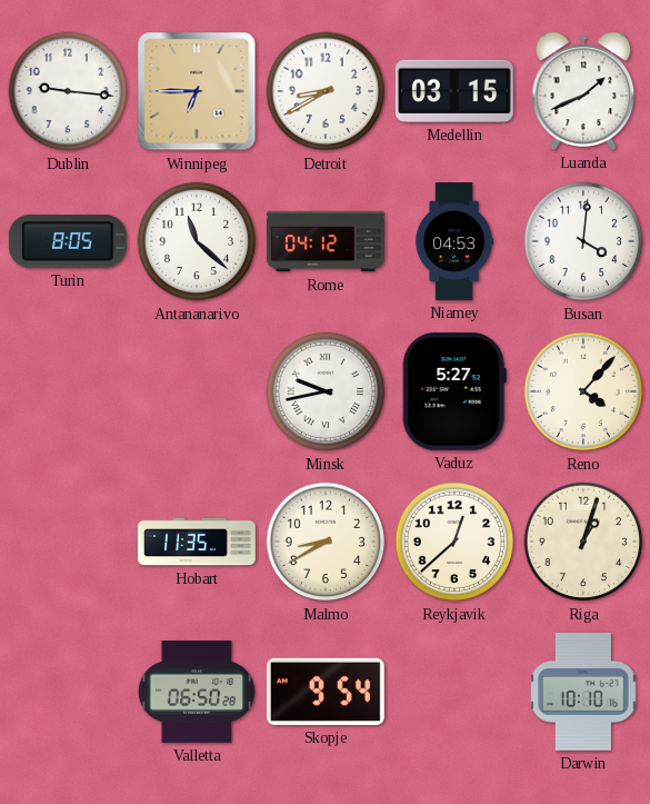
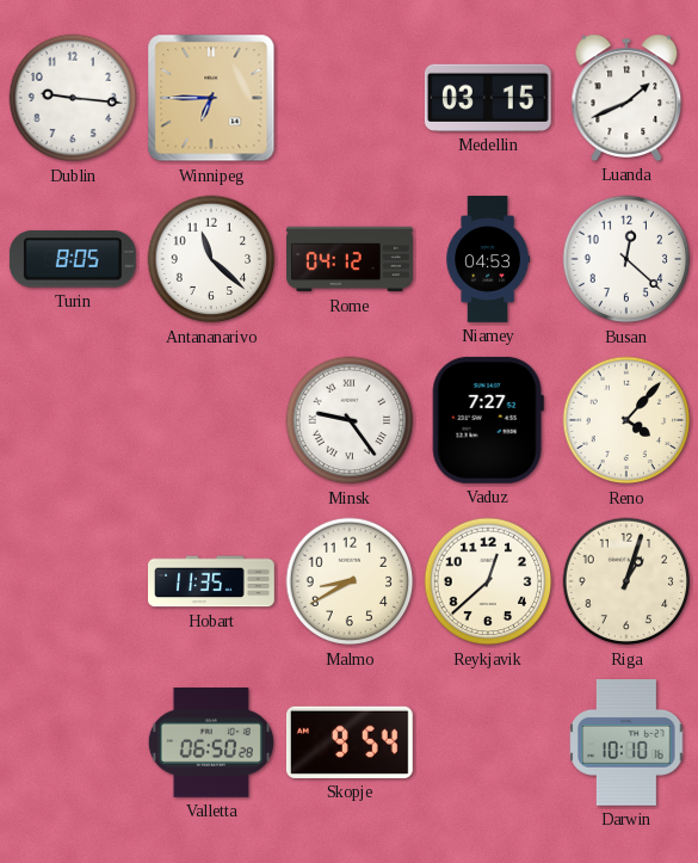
Detroit: 8:40 -> none
Busan: 4:01 -> 12:22
Minsk: 9:43 -> 9:24
Vaduz: 5:27 -> 7:27
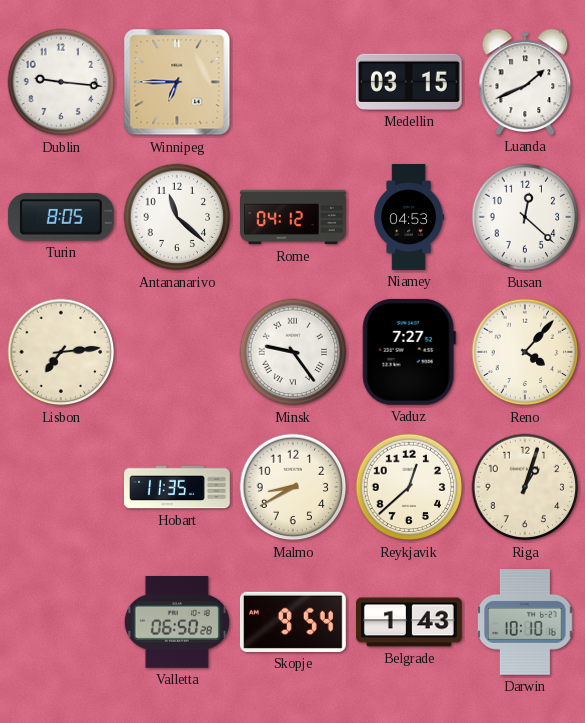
Lisbon: none -> 7:14
Belgrade: none -> 1:43
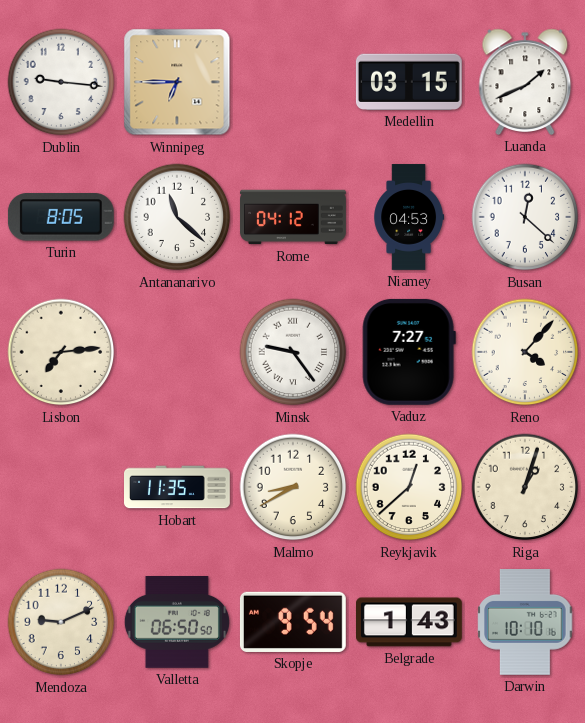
Mendoza: none -> 9:11
Valletta: 06:50:28 -> 06:50:50
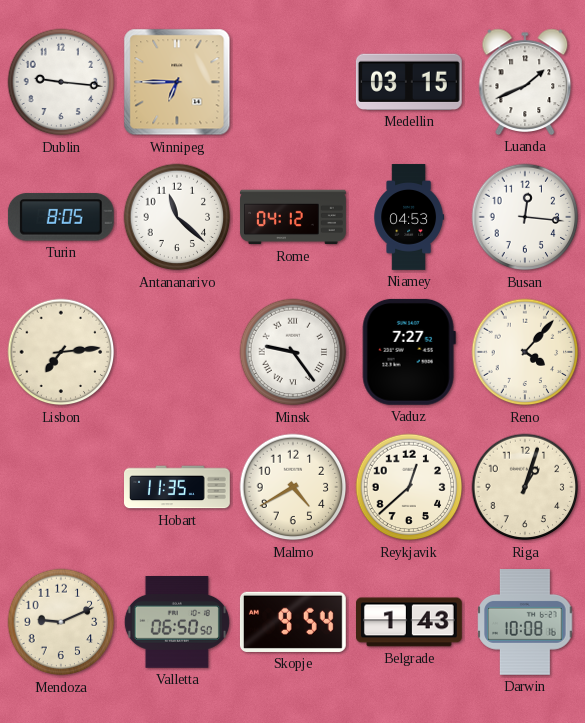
Busan: 12:22 -> 12:16
Malmo: 8:40 -> 4:40
Darwin: 10:10 -> 10:08
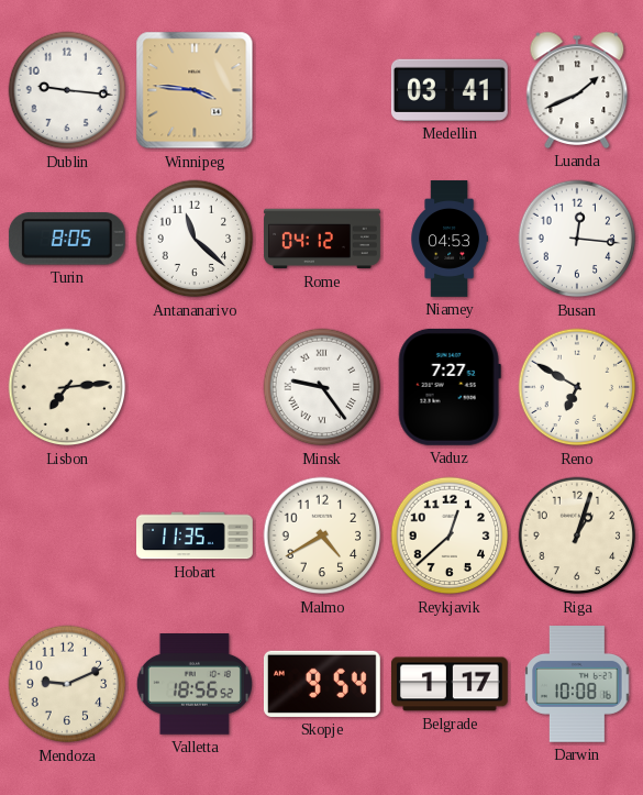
Winnipeg: 6:45 -> 3:46
Medellin: 03:15 -> 03:41
Reno: 4:07 -> 6:50
Valletta: 06:50 -> 18:56
Belgrade: 1:43 -> 1:17
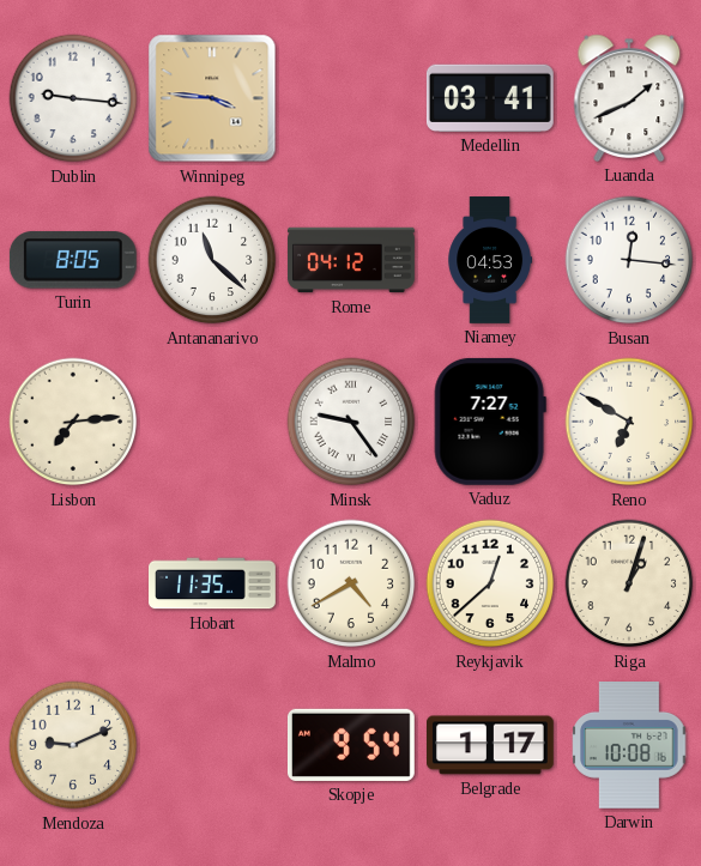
Valletta: 18:56 -> none
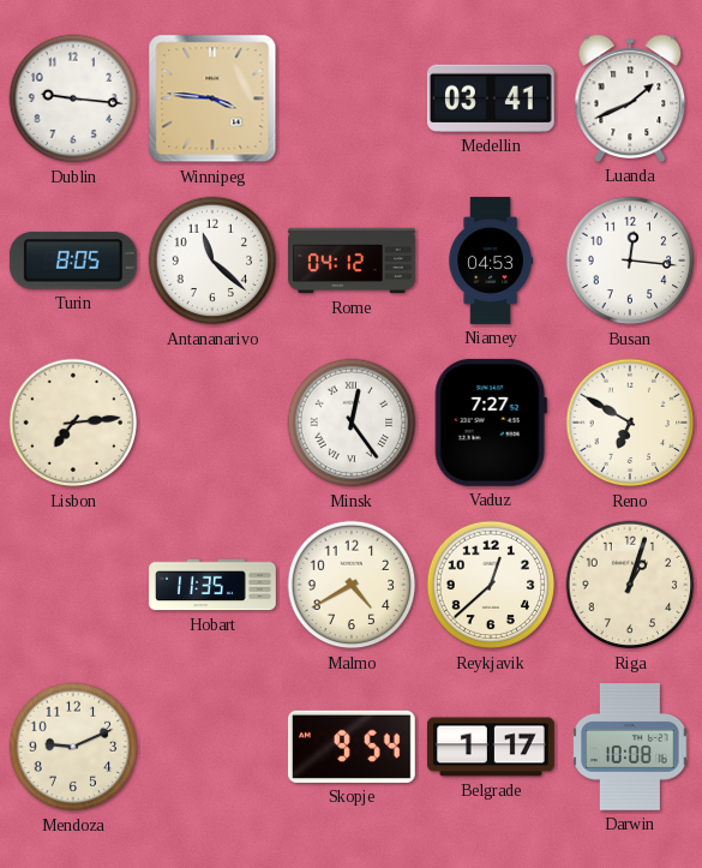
Minsk: 9:24 -> 12:24
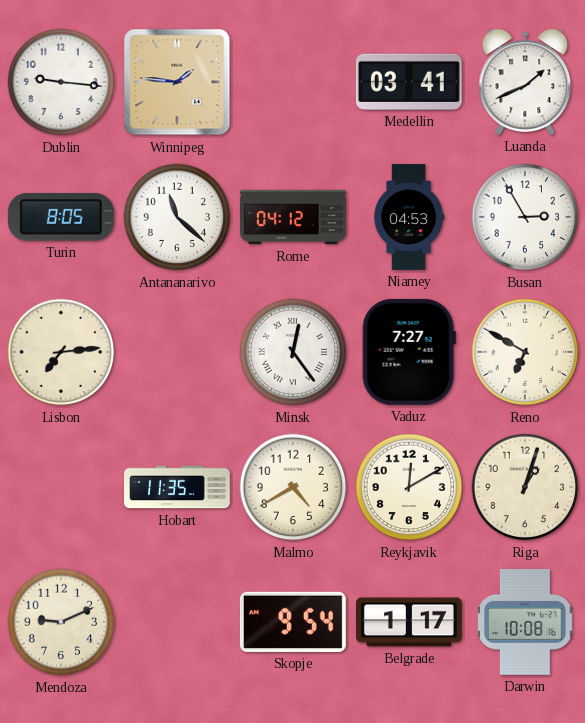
Winnipeg: 3:46 -> 1:46
Busan: 12:16 -> 2:55
Reykjavik: 12:38 -> 12:10
